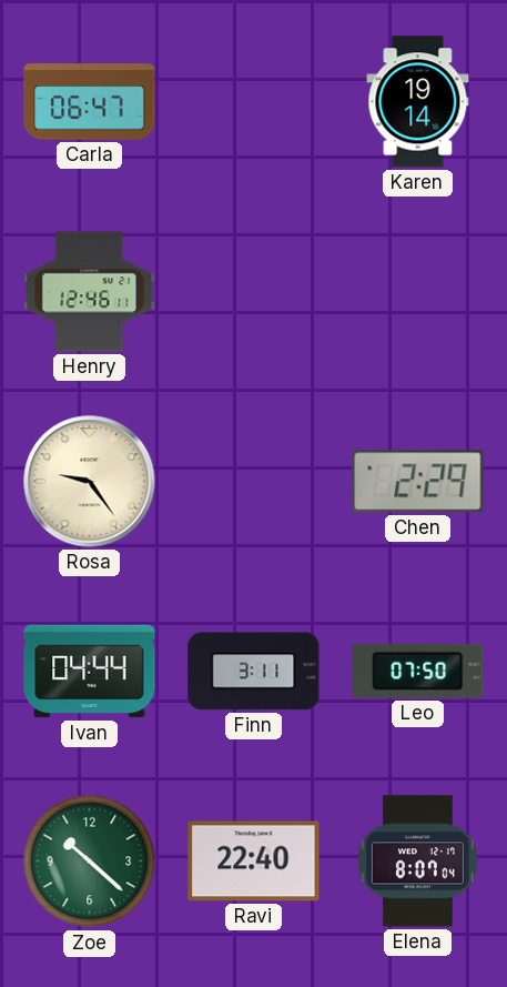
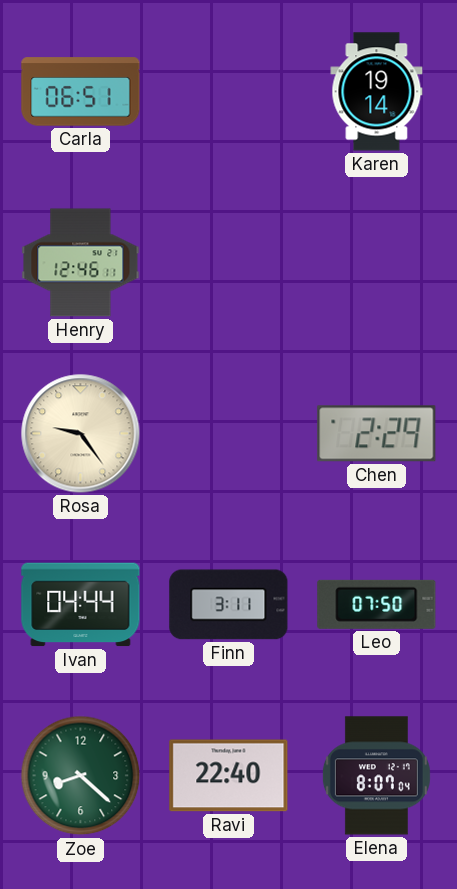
Carla: 06:47 -> 06:51
Zoe: 10:22 -> 8:22
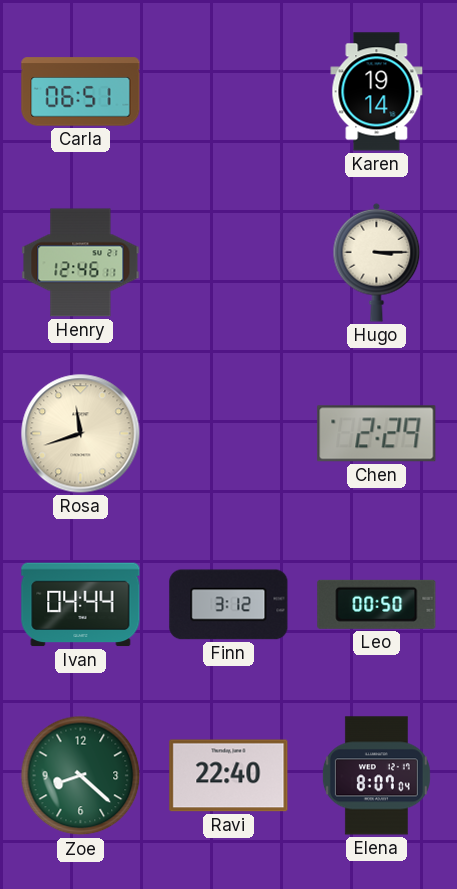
Hugo: none -> 3:15
Rosa: 9:24 -> 11:42
Finn: 3:11 -> 3:12
Leo: 07:50 -> 00:50
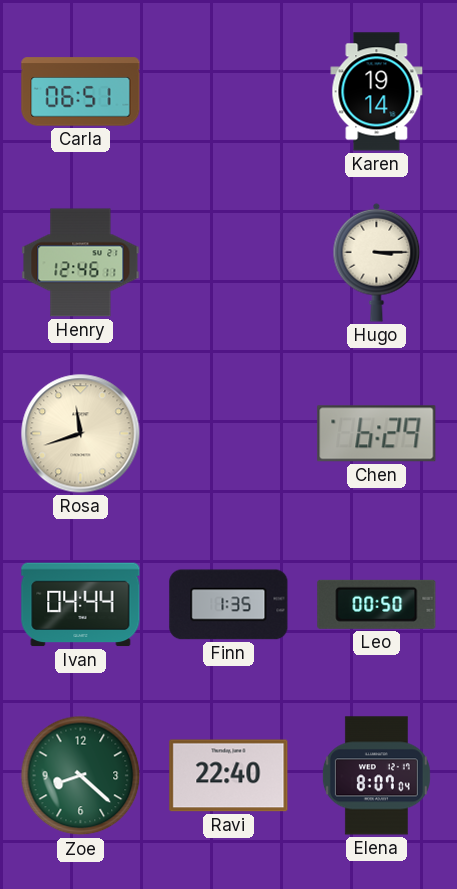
Chen: 2:29 -> 6:29
Finn: 3:12 -> 1:35
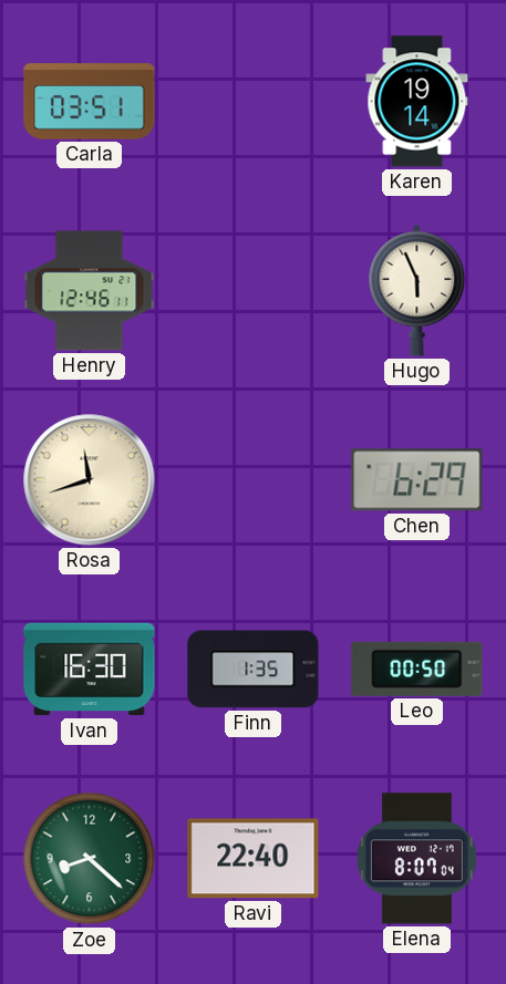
Carla: 06:51 -> 03:51
Hugo: 3:15 -> 5:56
Ivan: 04:44 -> 16:30
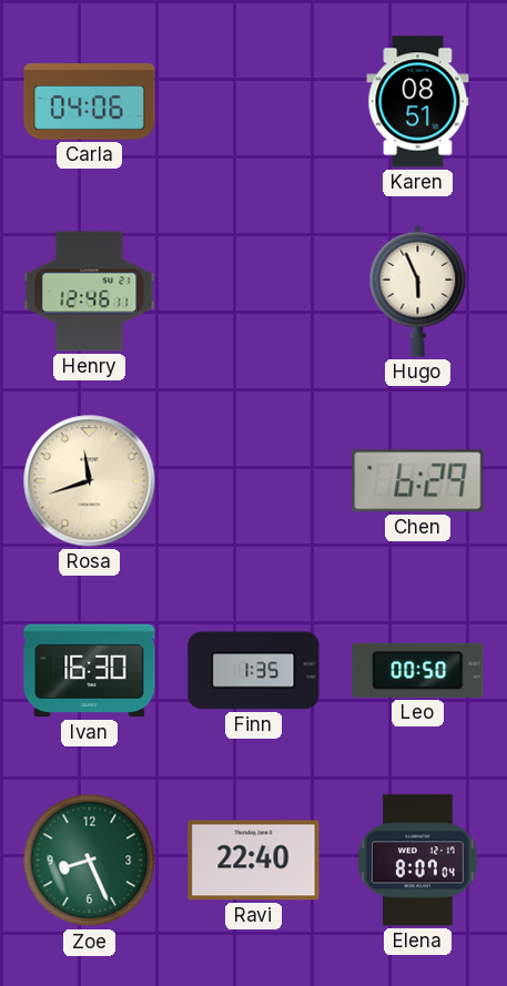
Carla: 03:51 -> 04:06
Karen: 19:14 -> 08:51
Zoe: 8:22 -> 8:26
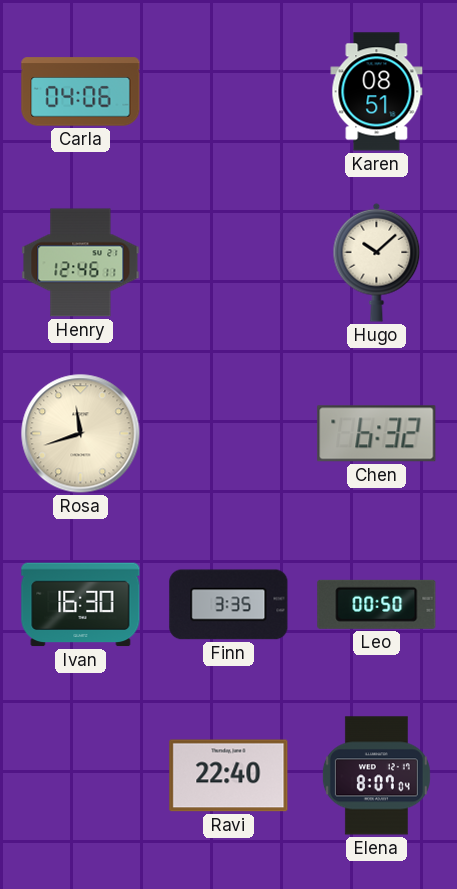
Hugo: 5:56 -> 10:08
Chen: 6:29 -> 6:32
Finn: 1:35 -> 3:35
Zoe: 8:26 -> none
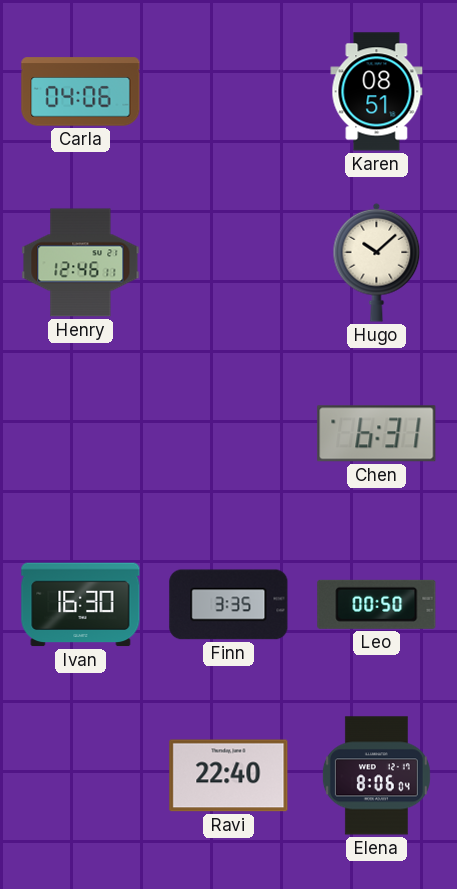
Rosa: 11:42 -> none
Chen: 6:32 -> 6:31
Elena: 8:07 -> 8:06
